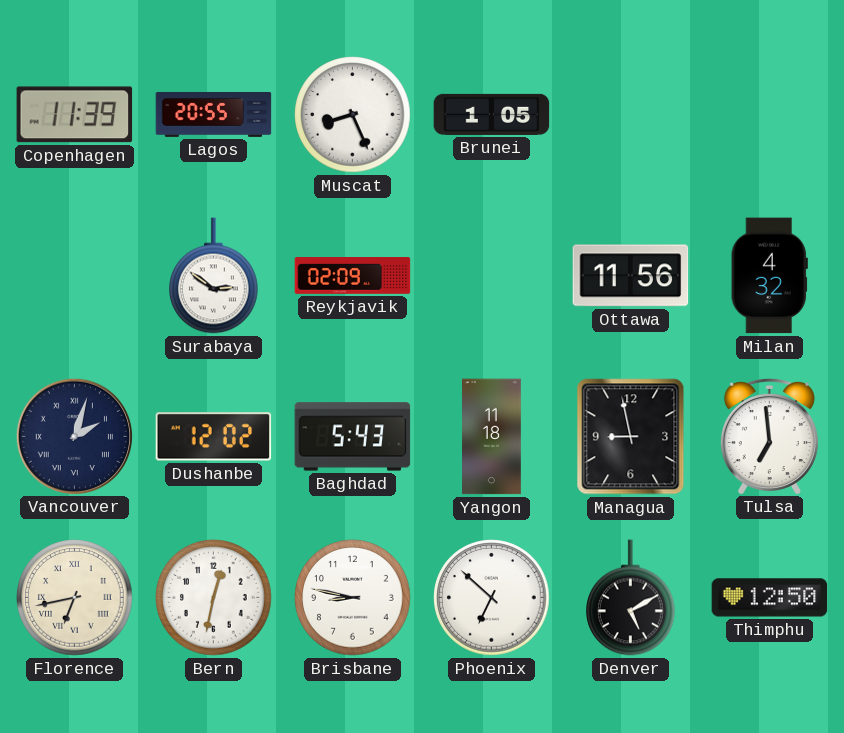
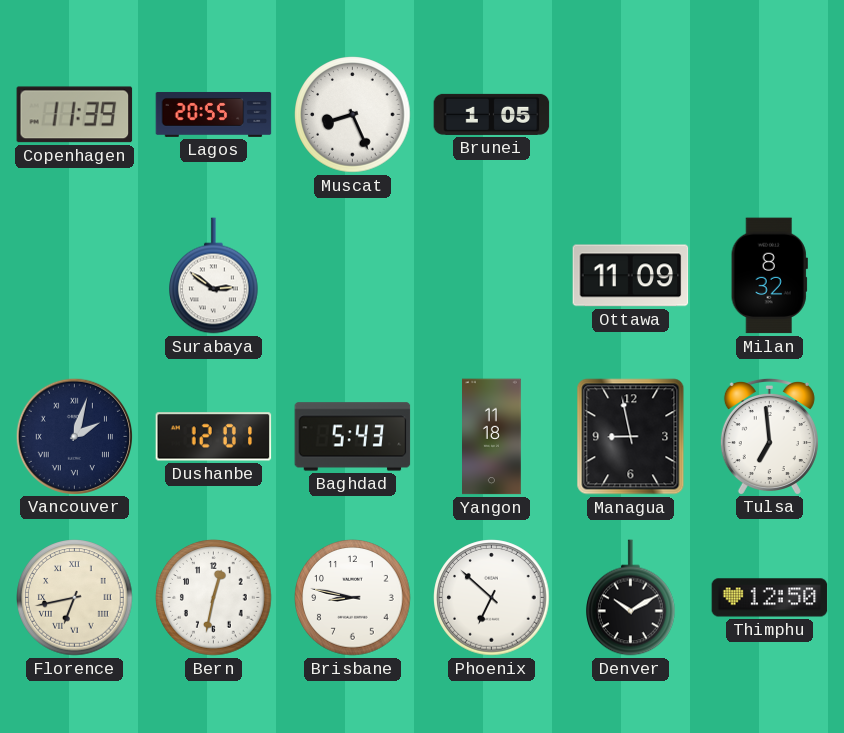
Reykjavik: 02:09 -> none
Ottawa: 11:56 -> 11:09
Milan: 4:32 -> 8:32
Dushanbe: 12:02 -> 12:01
Denver: 5:10 -> 10:10
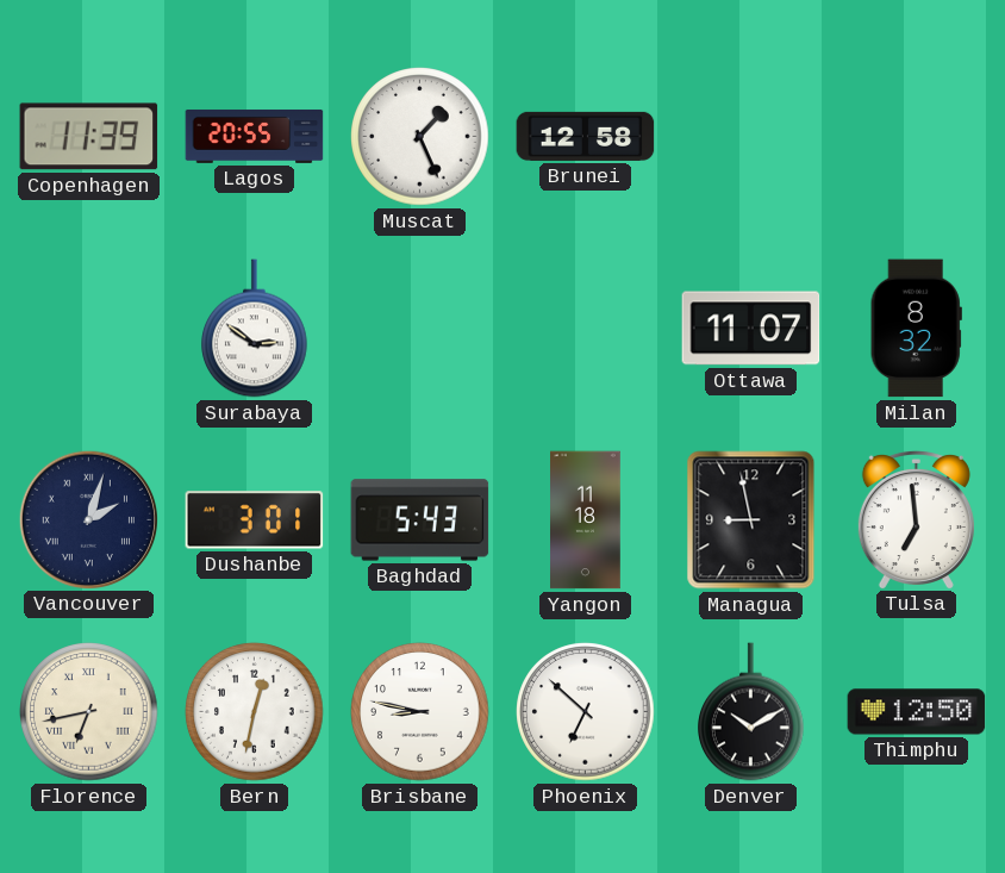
Muscat: 8:26 -> 1:26
Brunei: 1:05 -> 12:58
Ottawa: 11:09 -> 11:07
Dushanbe: 12:01 -> 3:01
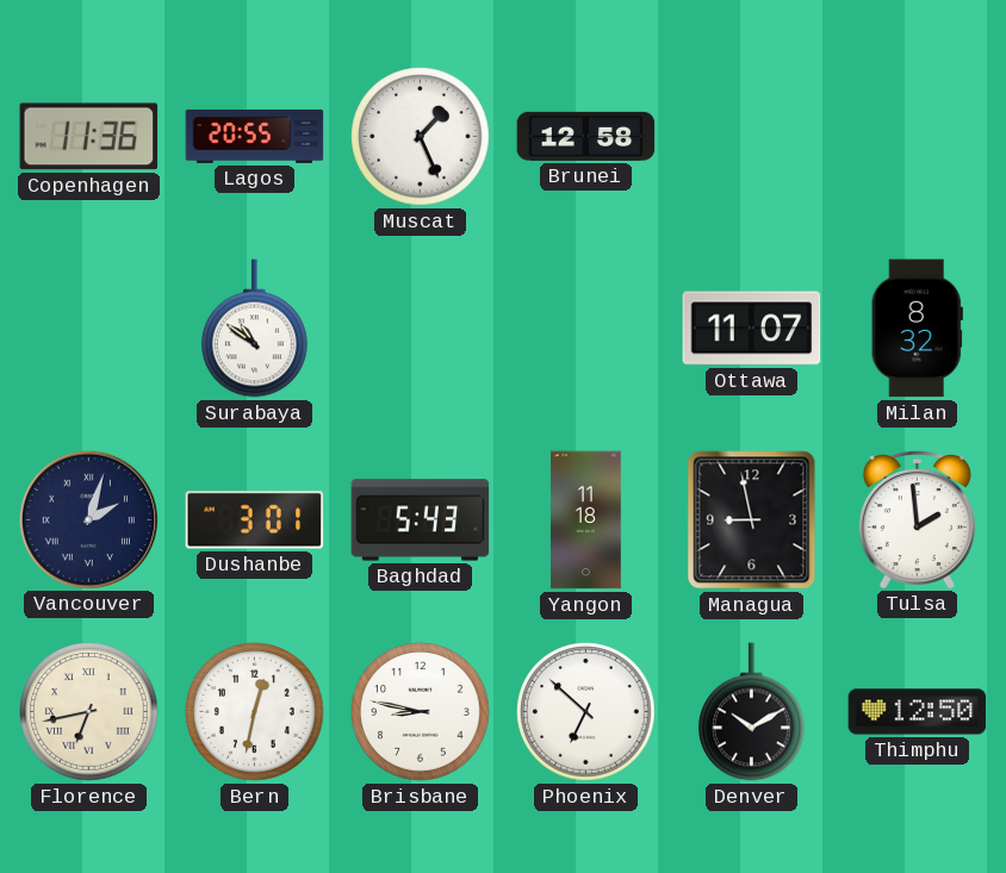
Copenhagen: 11:39 -> 11:36
Surabaya: 2:51 -> 10:51
Tulsa: 6:59 -> 1:59
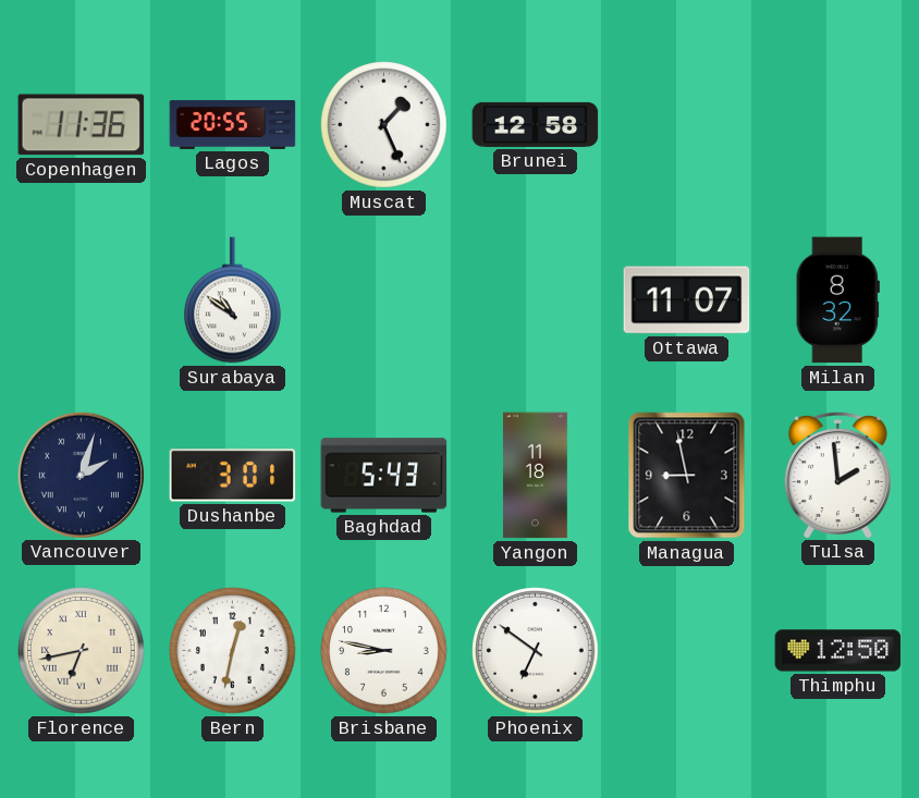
Phoenix: 6:52 -> 6:51
Denver: 10:10 -> none
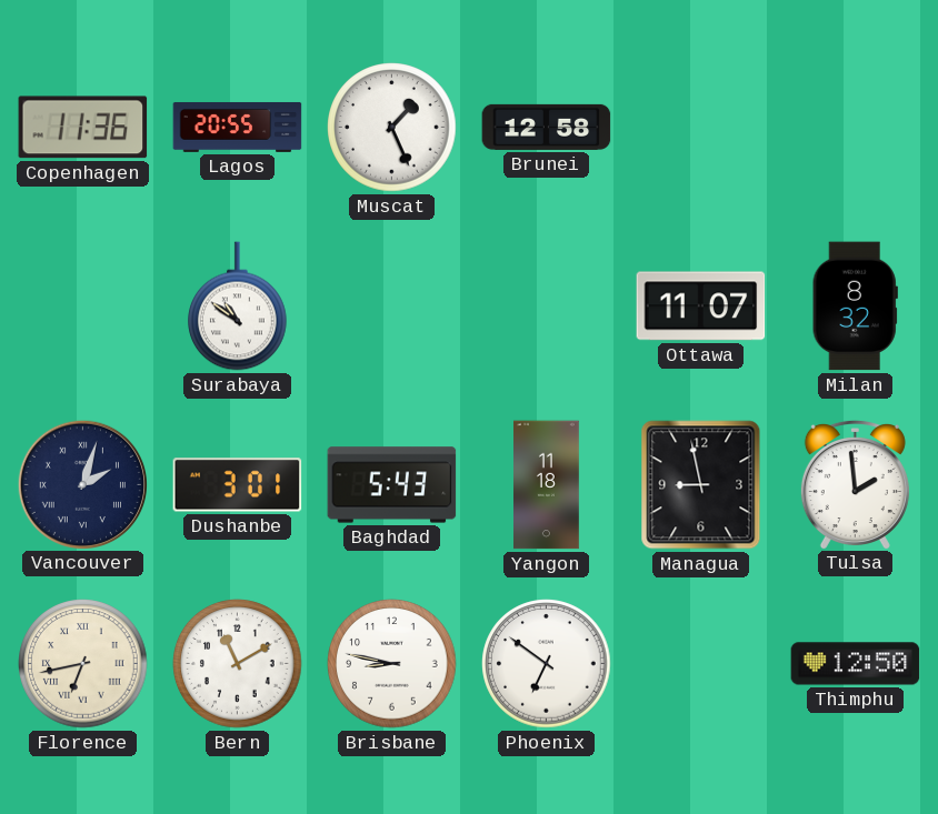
Bern: 12:32 -> 11:10
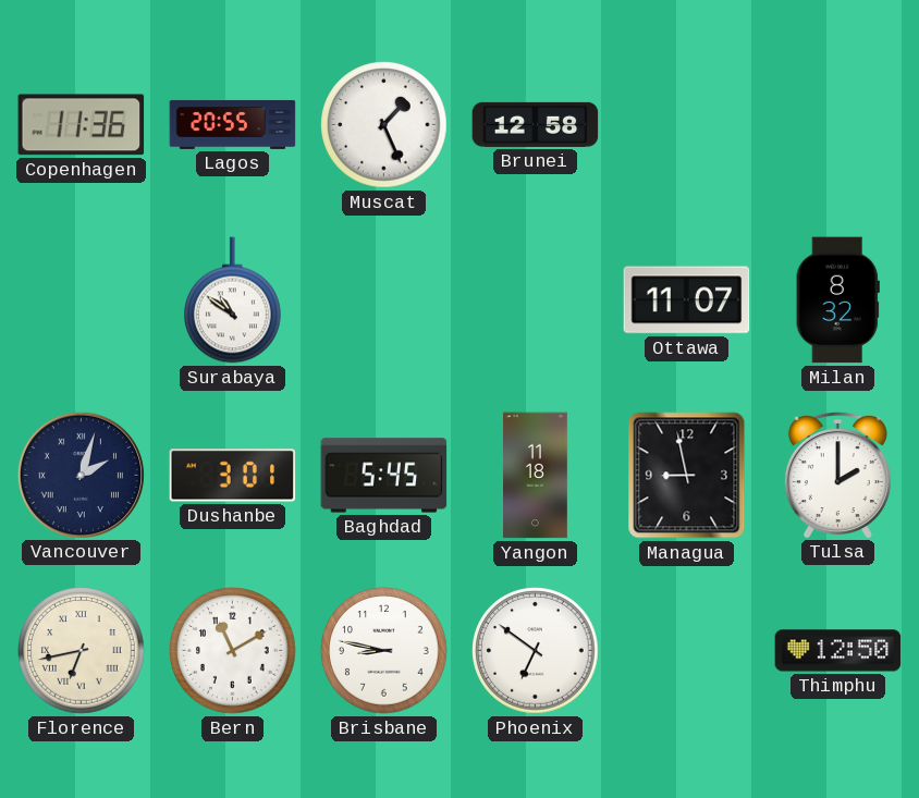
Baghdad: 5:43 -> 5:45
Tulsa: 1:59 -> 2:00
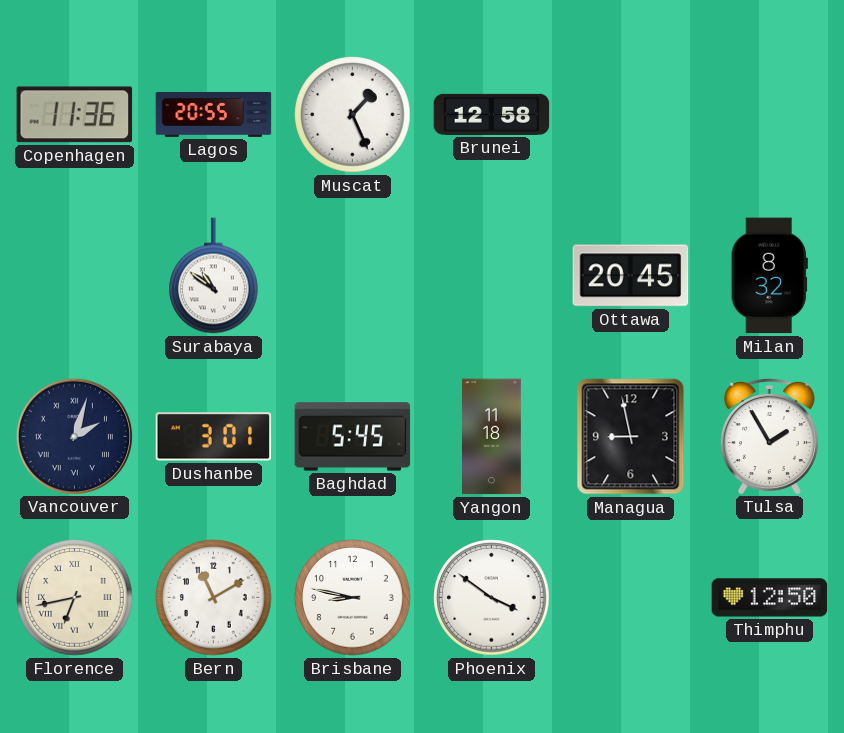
Ottawa: 11:07 -> 20:45
Tulsa: 2:00 -> 1:55
Phoenix: 6:51 -> 3:51
